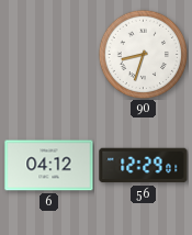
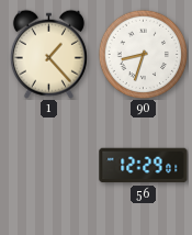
1: none -> 1:23
6: 04:12 -> none
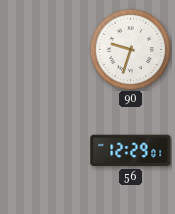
1: 1:23 -> none
90: 8:33 -> 9:33
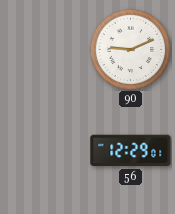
90: 9:33 -> 9:11
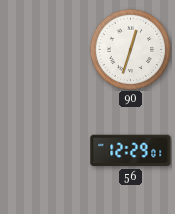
90: 9:11 -> 12:33
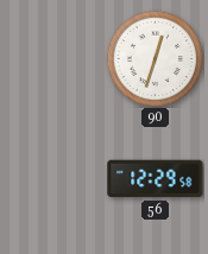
56: 12:29:01 -> 12:29:58
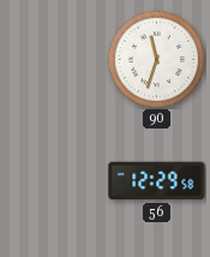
90: 12:33 -> 11:33
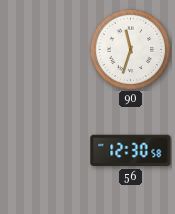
56: 12:29 -> 12:30
